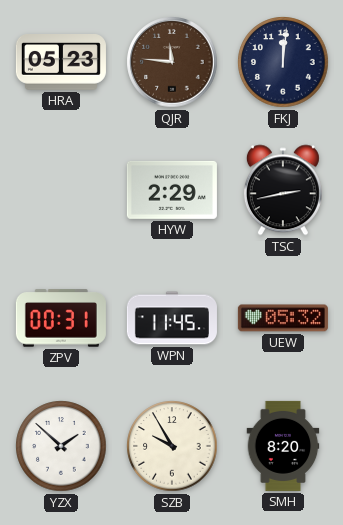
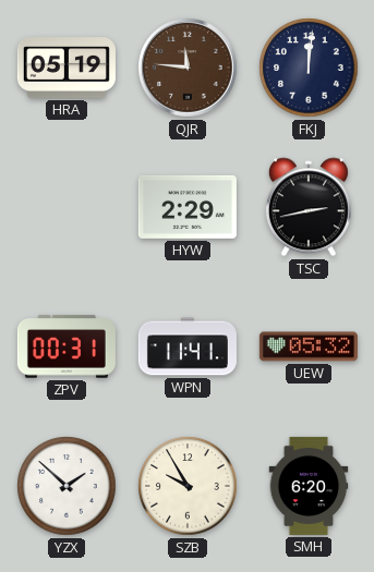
HRA: 05:23 -> 05:19
WPN: 11:45 -> 11:41
SMH: 8:20 -> 6:20
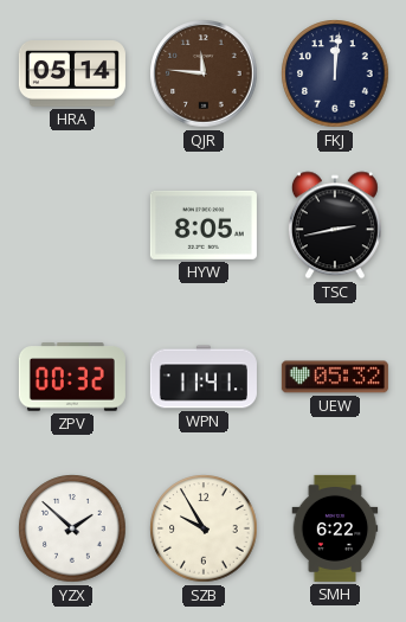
HRA: 05:19 -> 05:14
HYW: 2:29 -> 8:05
ZPV: 00:31 -> 00:32
SMH: 6:20 -> 6:22
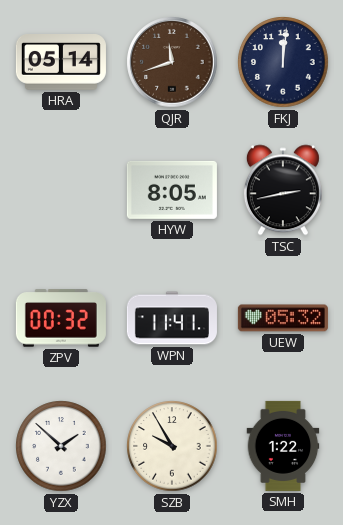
QJR: 11:46 -> 11:42
SMH: 6:22 -> 1:22
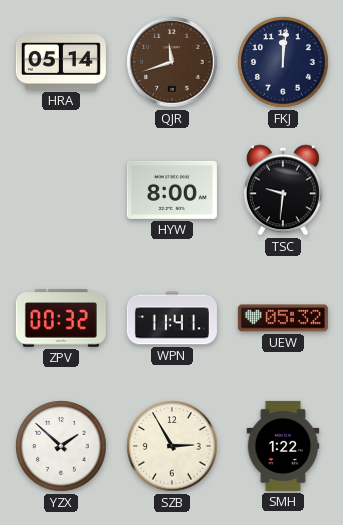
HYW: 8:05 -> 8:00
TSC: 2:43 -> 9:31
SZB: 9:55 -> 2:55
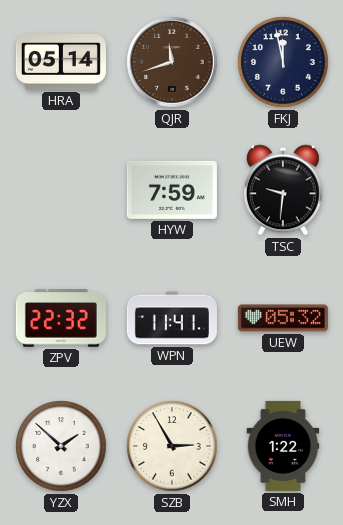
FKJ: 12:01 -> 11:58
HYW: 8:00 -> 7:59
ZPV: 00:32 -> 22:32
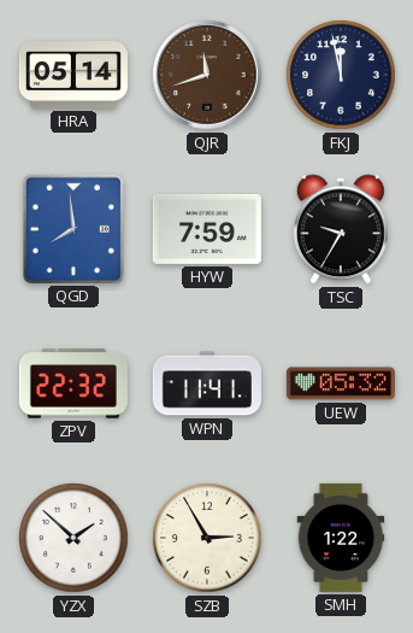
QGD: none -> 7:59
TSC: 9:31 -> 9:35
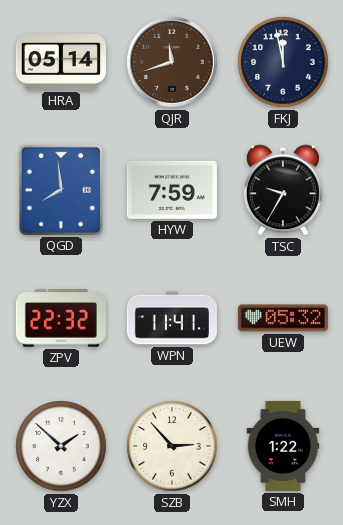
SZB: 2:55 -> 2:53
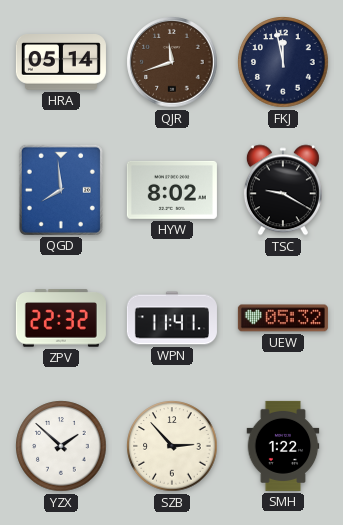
HYW: 7:59 -> 8:02
TSC: 9:35 -> 9:20
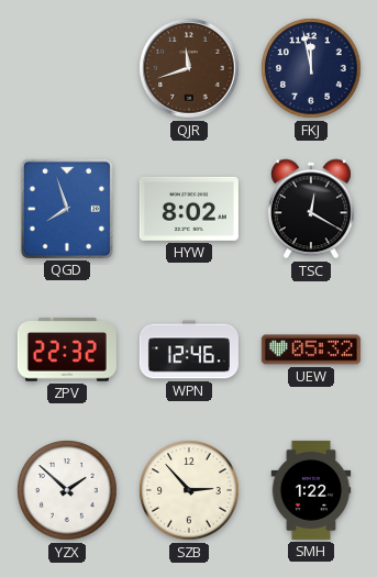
HRA: 05:14 -> none
QGD: 7:59 -> 7:57
TSC: 9:20 -> 12:20
WPN: 11:41 -> 12:46
